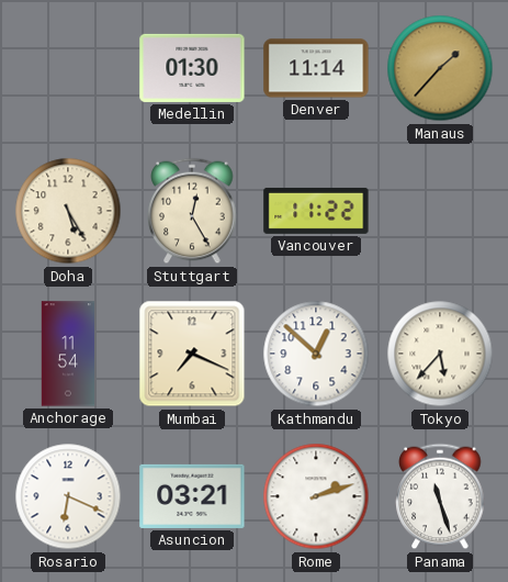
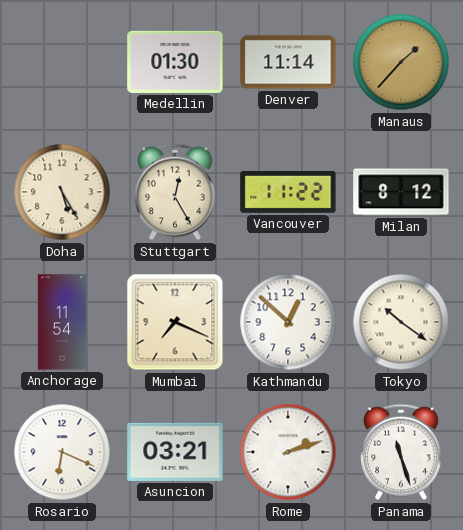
Milan: none -> 8:12
Tokyo: 5:37 -> 10:21
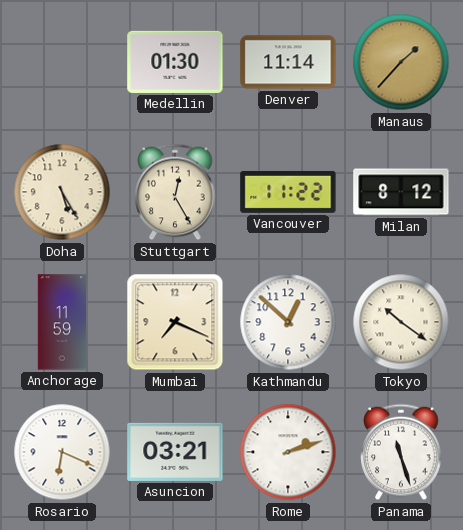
Anchorage: 11:54 -> 11:59
